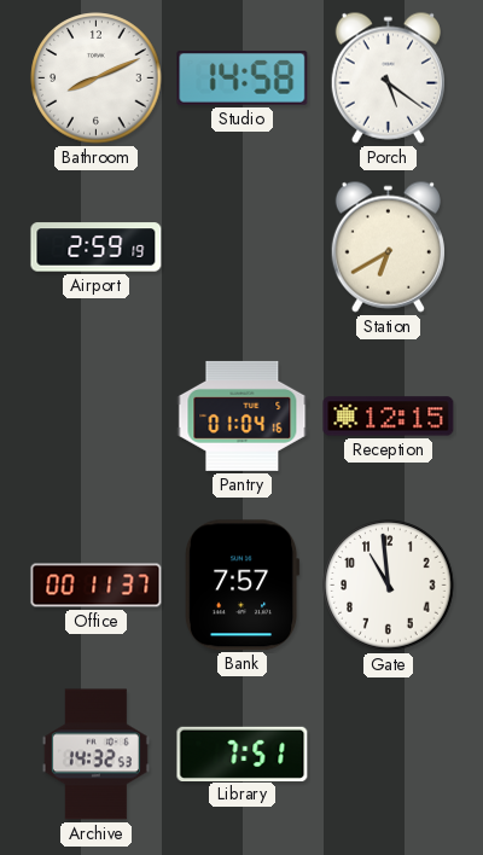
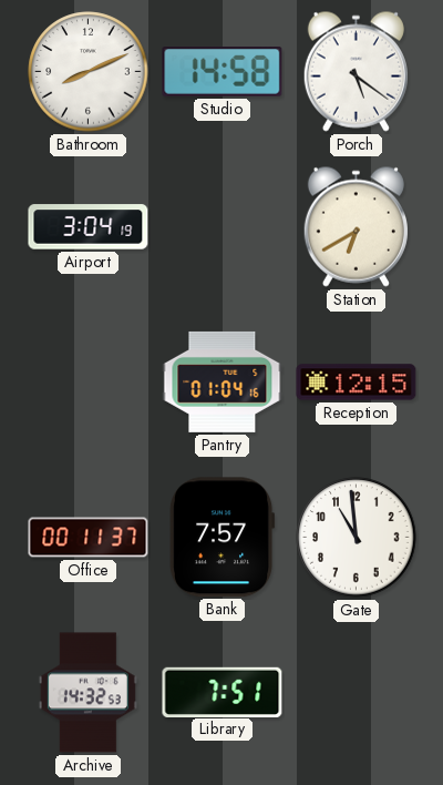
Airport: 2:59 -> 3:04
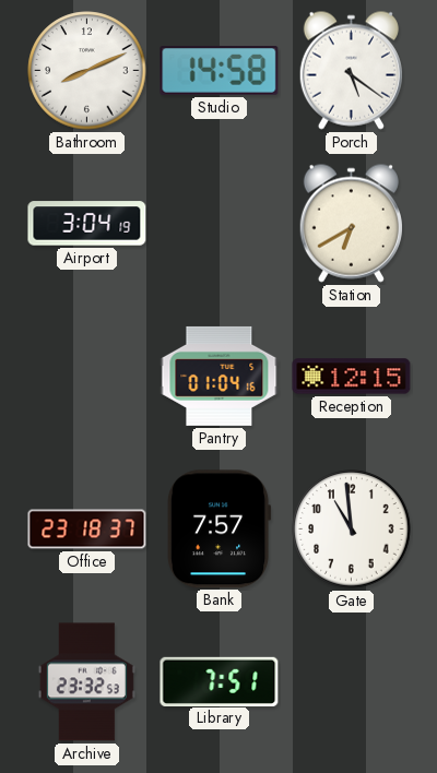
Office: 00:11 -> 23:18
Archive: 14:32 -> 23:32
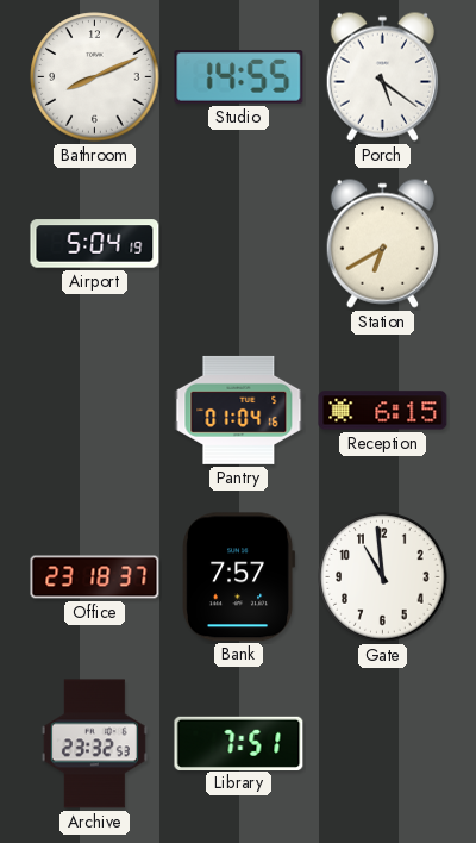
Studio: 14:58 -> 14:55
Airport: 3:04 -> 5:04
Reception: 12:15 -> 6:15
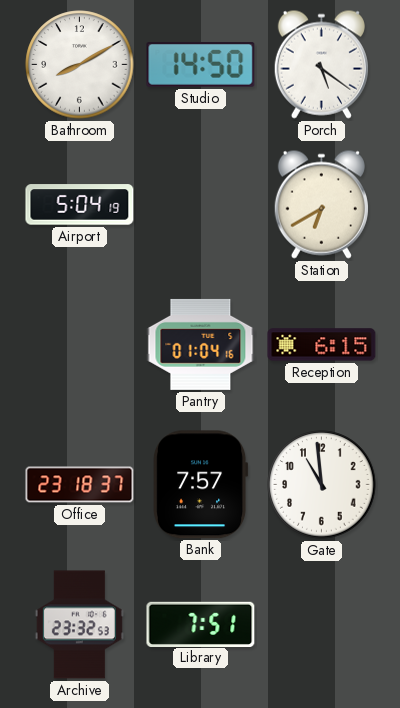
Bathroom: 8:11 -> 8:10
Studio: 14:55 -> 14:50
